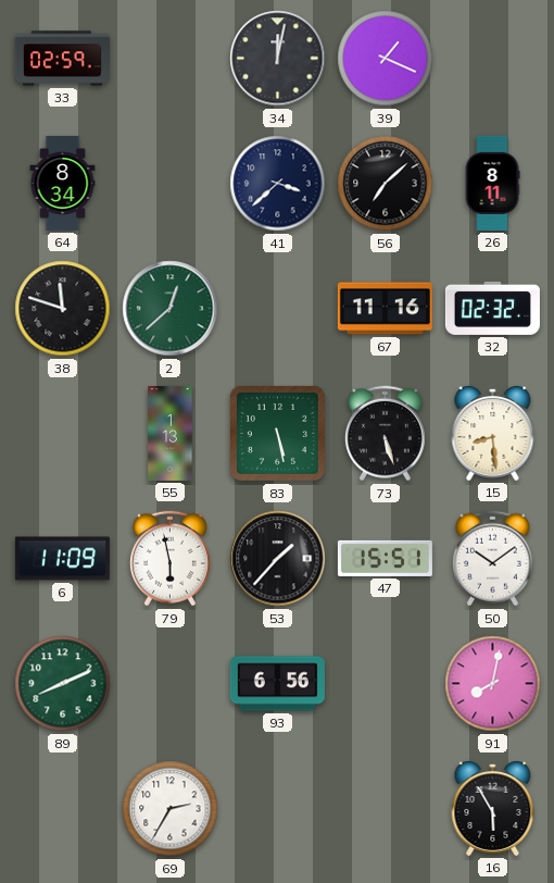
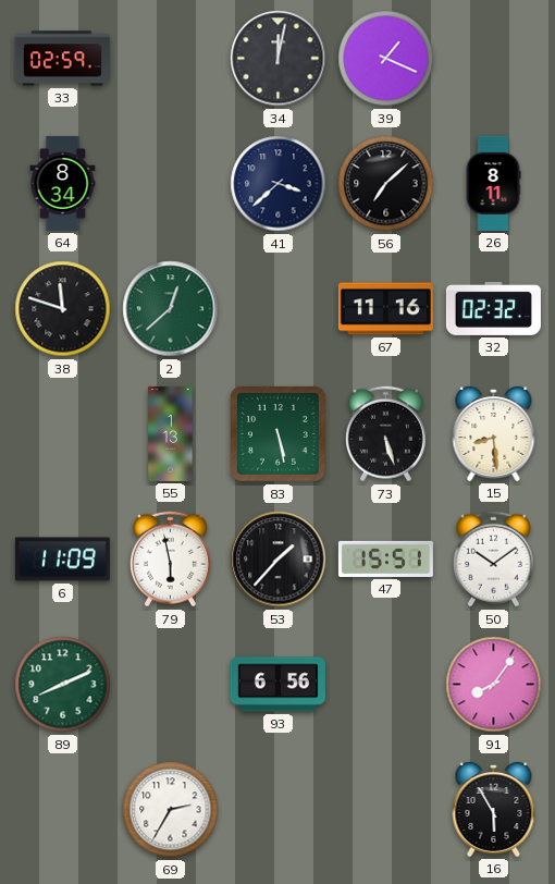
91: 8:02 -> 8:06
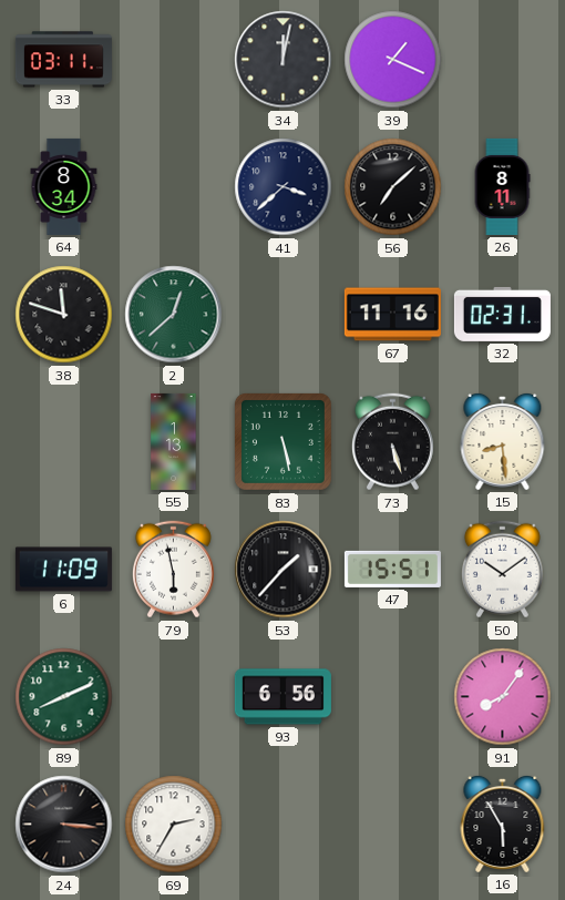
33: 02:59 -> 03:11
32: 02:32 -> 02:31
24: none -> 3:16
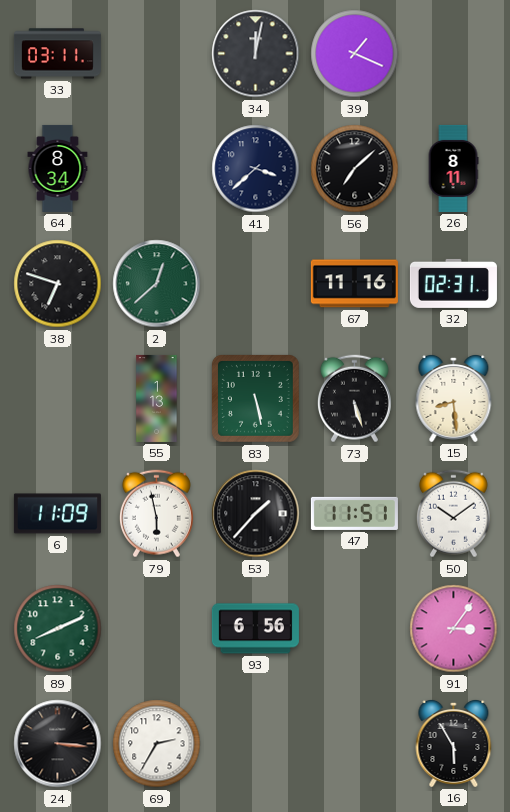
38: 11:48 -> 6:48
47: 15:51 -> 11:51
91: 8:06 -> 3:06
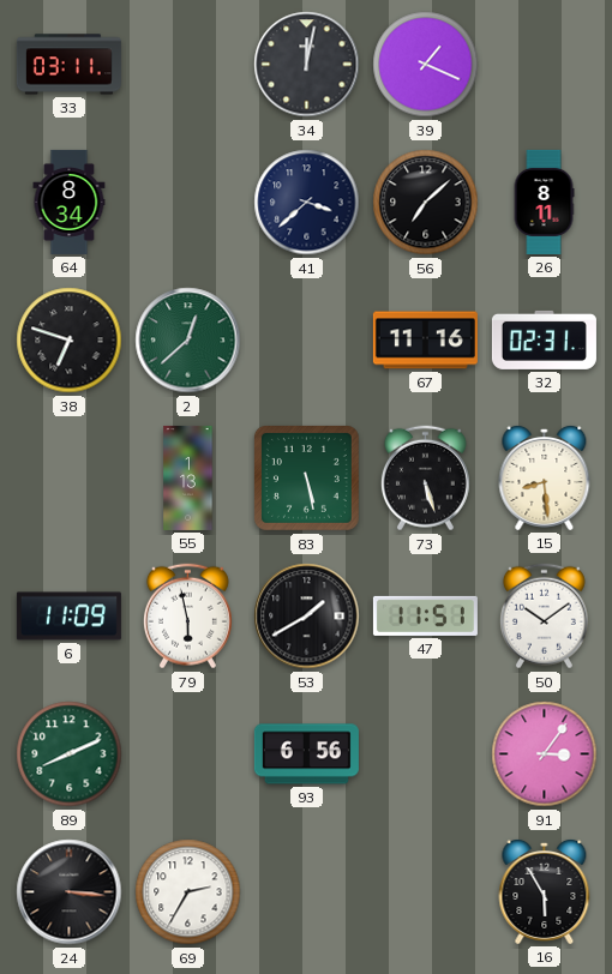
53: 1:37 -> 1:40
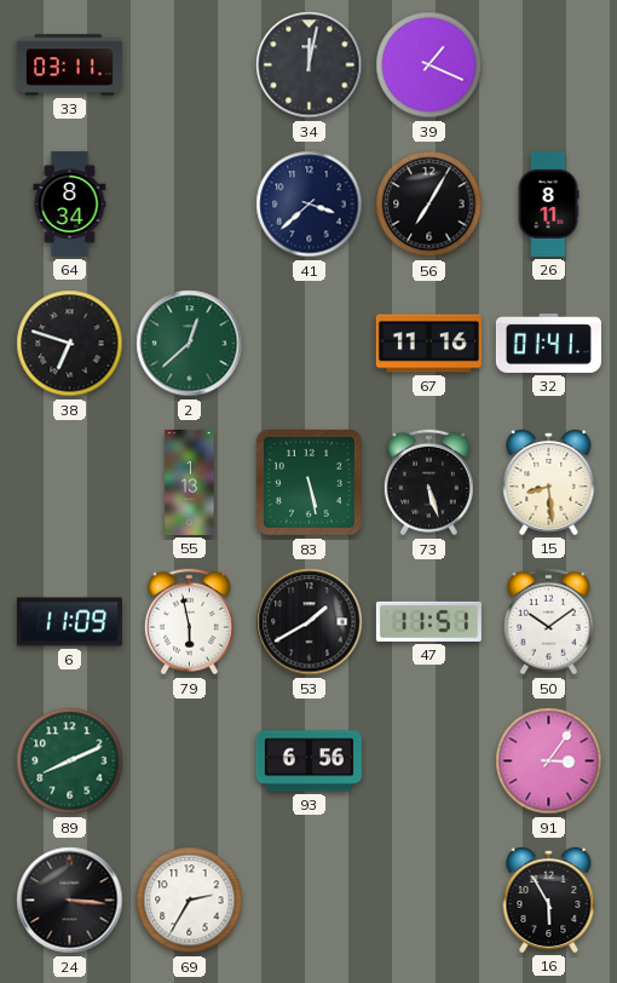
56: 7:08 -> 7:05
32: 02:31 -> 01:41
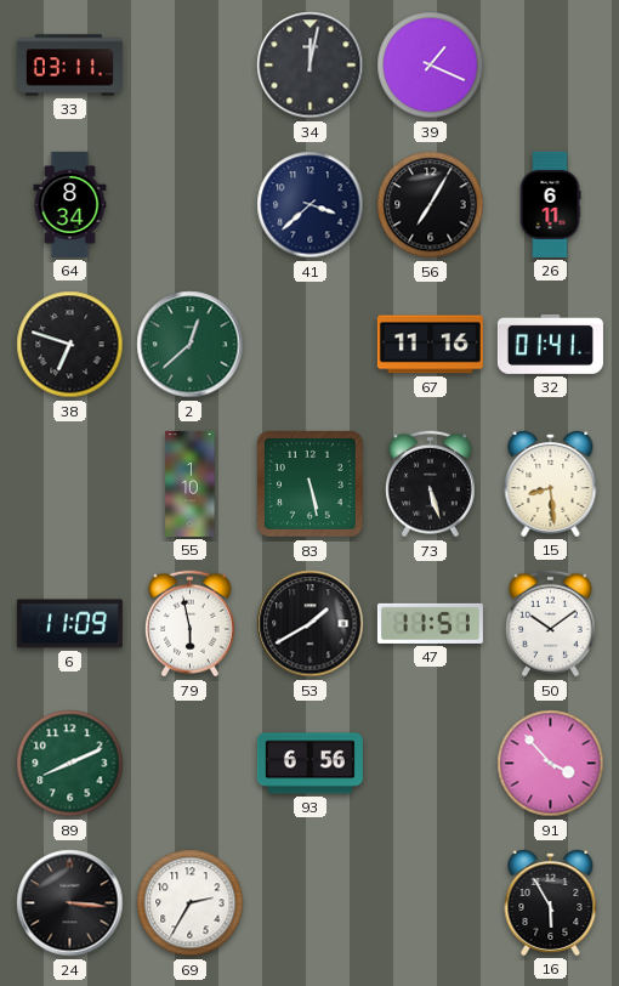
26: 8:11 -> 6:11
55: 1:13 -> 1:10
91: 3:06 -> 3:53
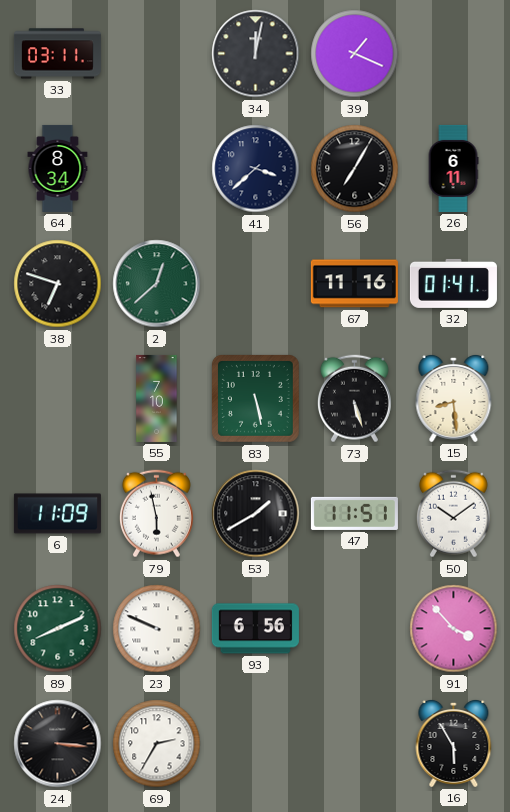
55: 1:10 -> 7:10
23: none -> 9:49
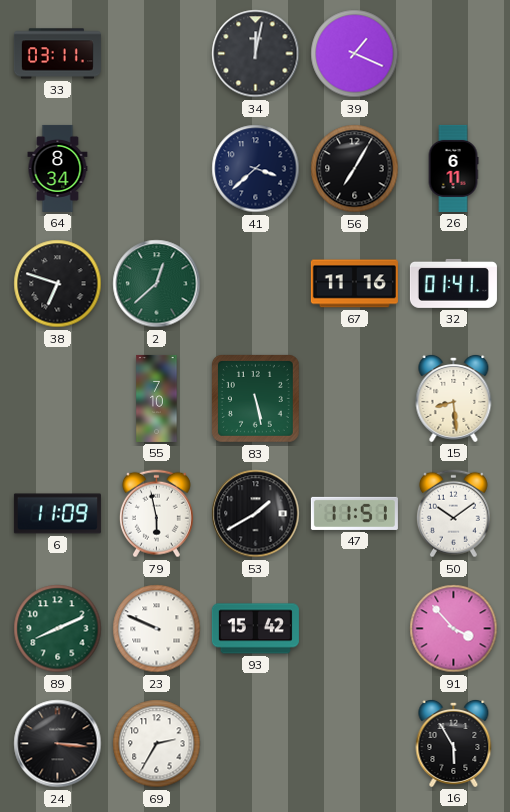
73: 5:27 -> none
93: 6:56 -> 15:42
